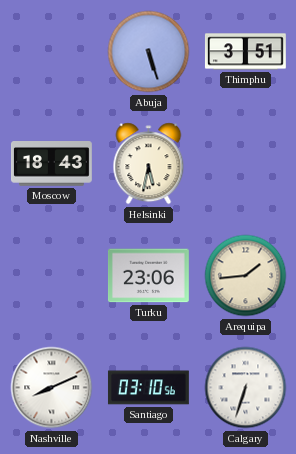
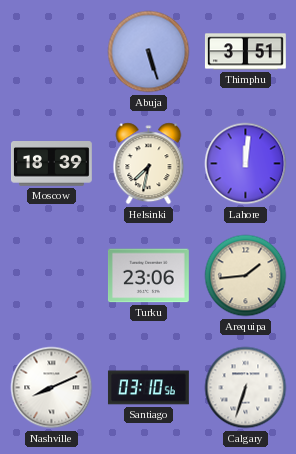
Moscow: 18:43 -> 18:39
Helsinki: 5:32 -> 7:32
Lahore: none -> 12:01
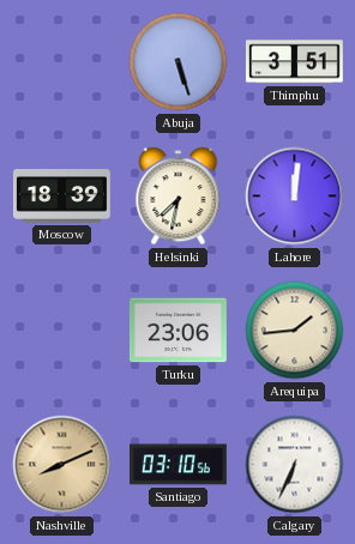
Nashville dial: white -> champagne
Calgary: 6:33 -> 6:34
